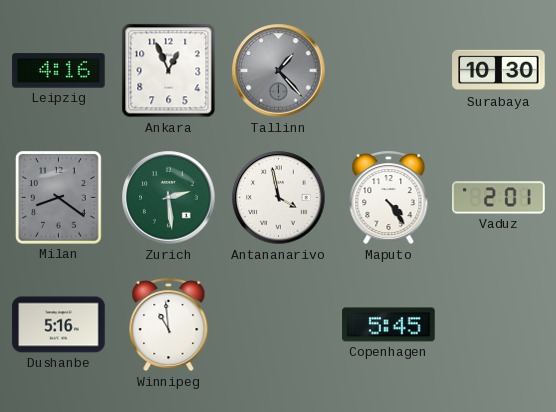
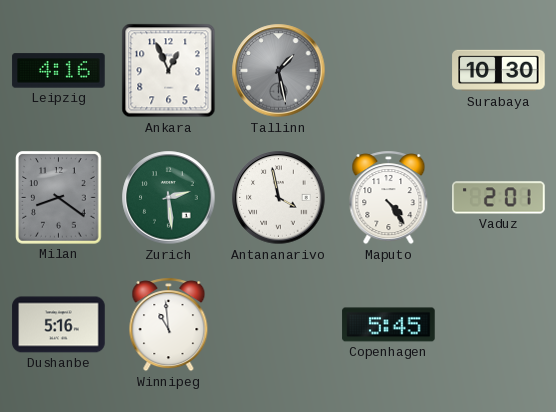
Tallinn: 1:23 -> 1:28
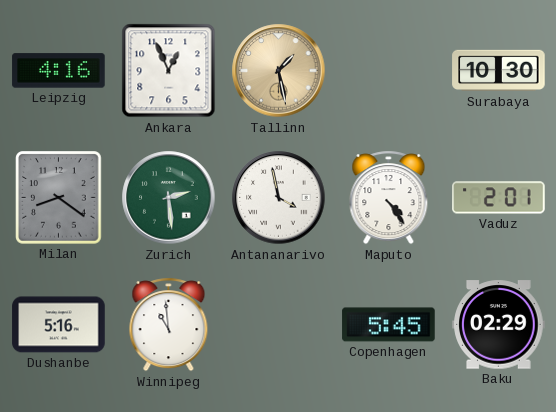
Tallinn dial: grey -> champagne
Baku: none -> 02:29
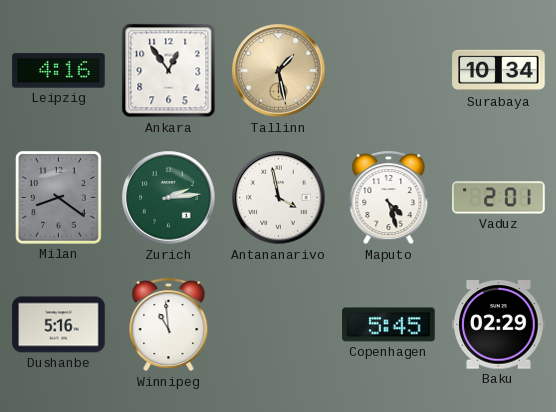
Ankara: 12:56 -> 12:54
Surabaya: 10:30 -> 10:34
Zurich: 2:29 -> 2:14
Maputo: 4:24 -> 4:27
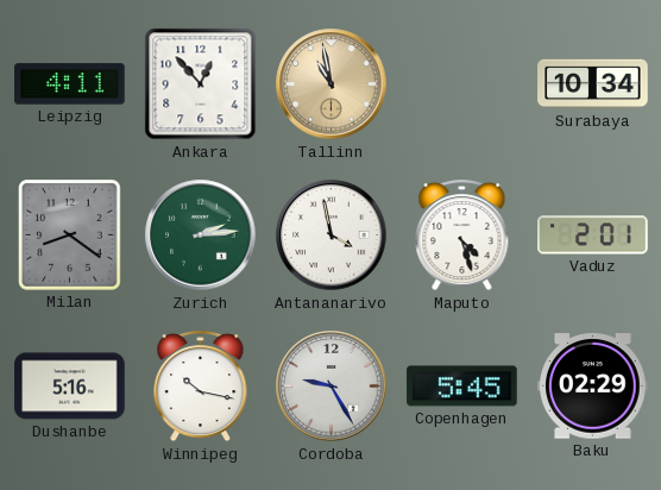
Leipzig: 4:16 -> 4:11
Ankara: 12:54 -> 12:53
Tallinn: 1:28 -> 10:58
Winnipeg: 10:59 -> 10:17
Cordoba: none -> 9:25
